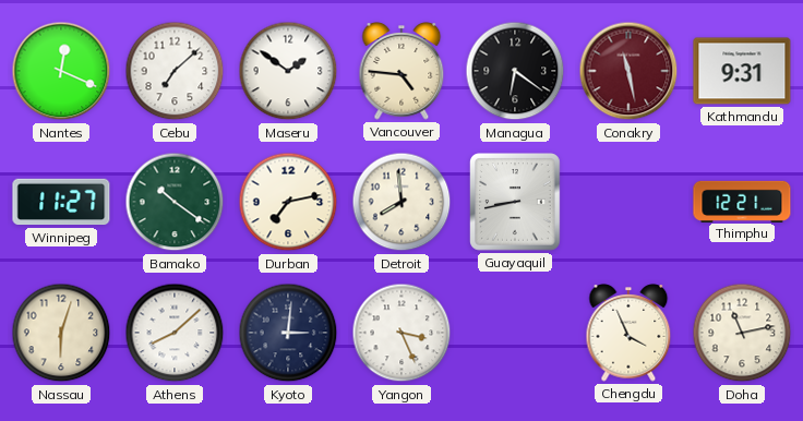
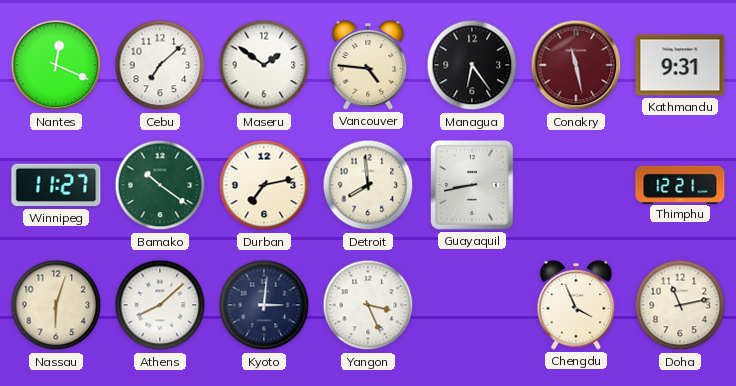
Managua: 6:21 -> 6:24
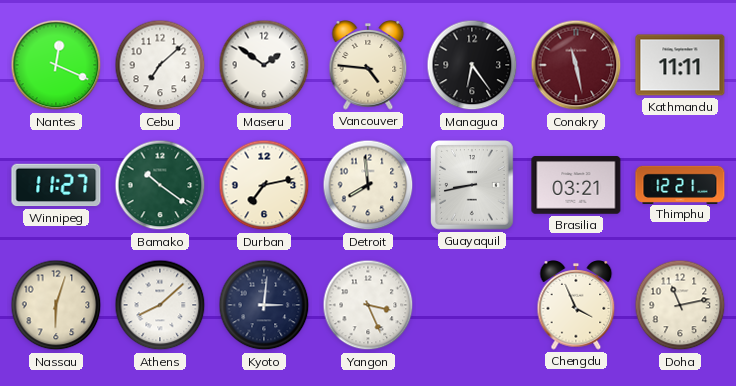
Kathmandu: 9:31 -> 11:11
Brasilia: none -> 03:21
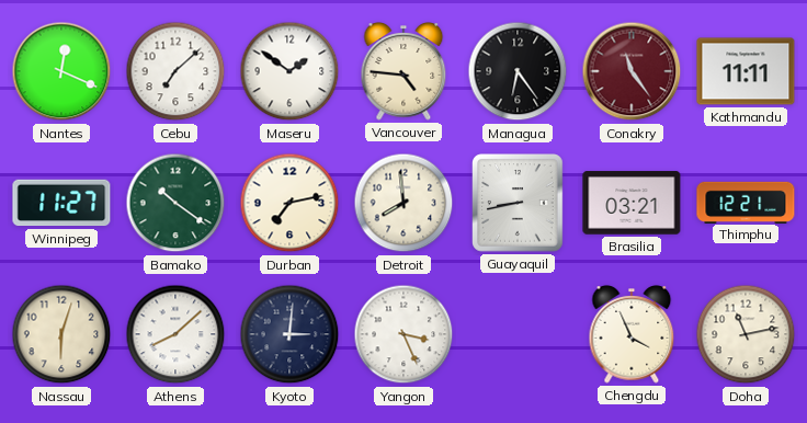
Conakry: 11:28 -> 11:24
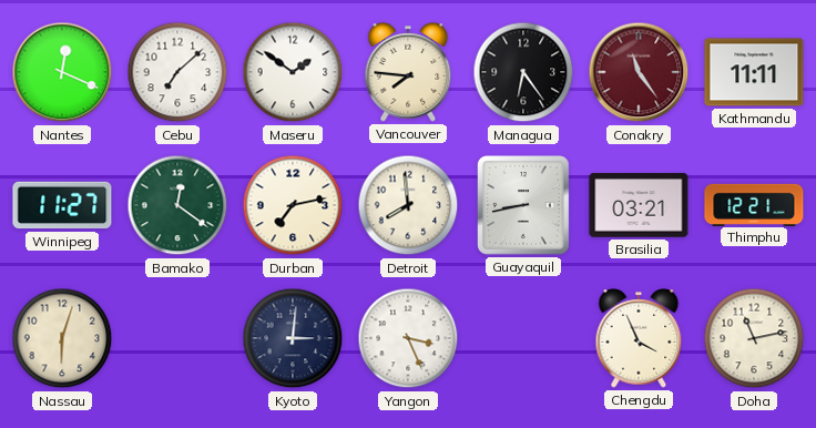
Vancouver: 4:46 -> 7:46
Bamako: 10:21 -> 12:21
Athens: 8:08 -> none
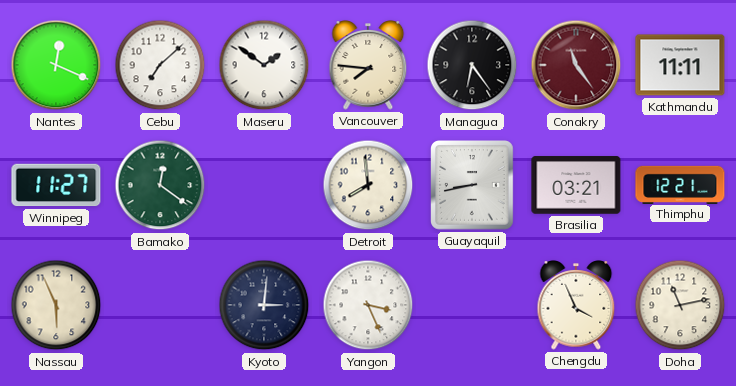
Durban: 7:13 -> none
Nassau: 6:03 -> 5:56
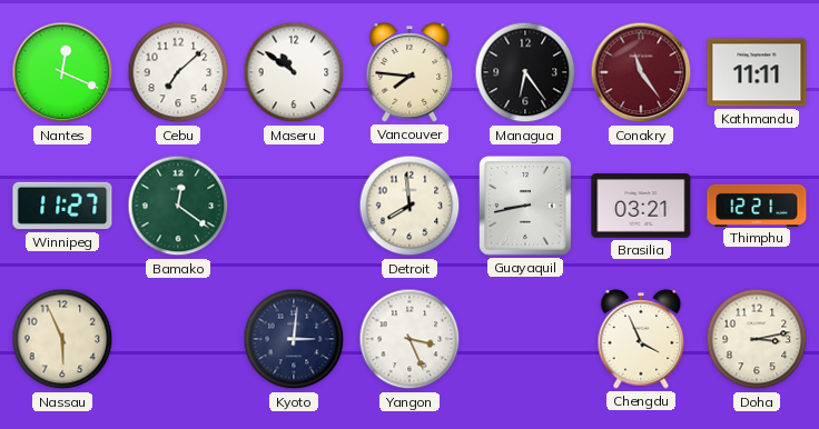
Maseru: 1:51 -> 10:51
Doha: 11:13 -> 3:13
